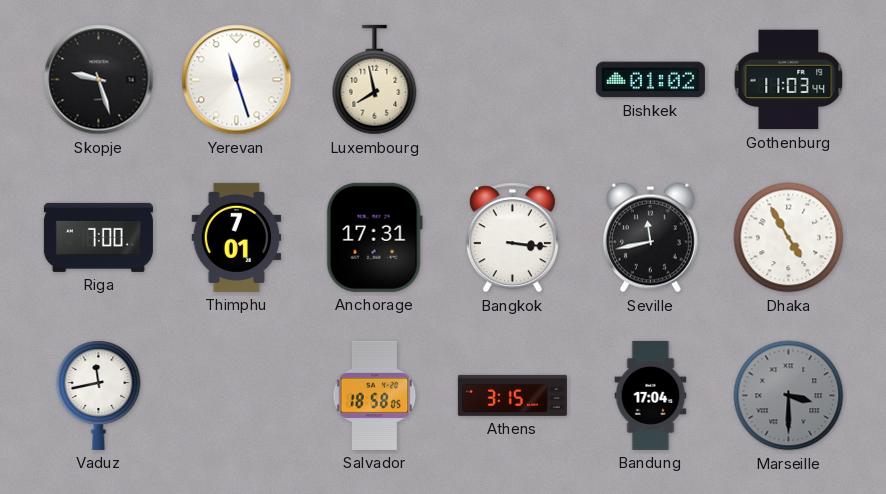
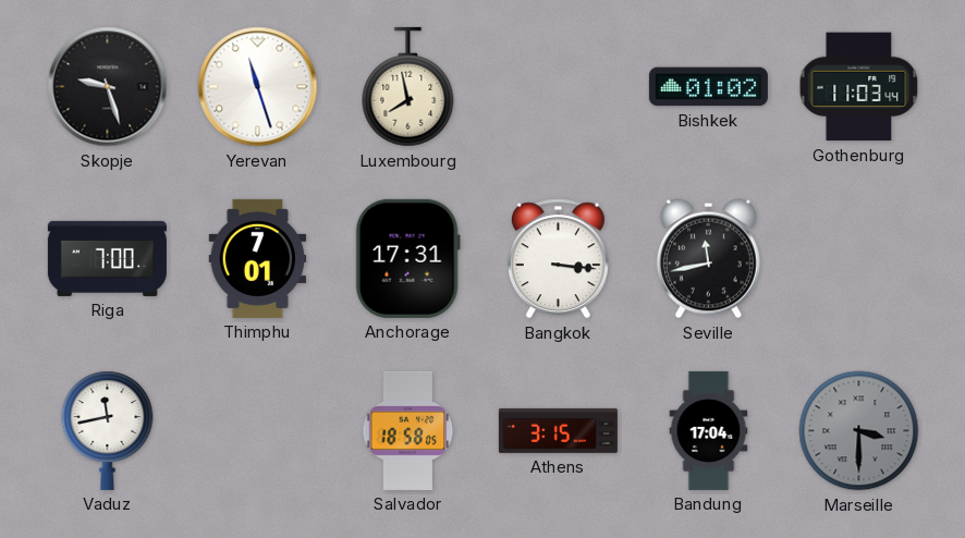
Dhaka: 4:55 -> none
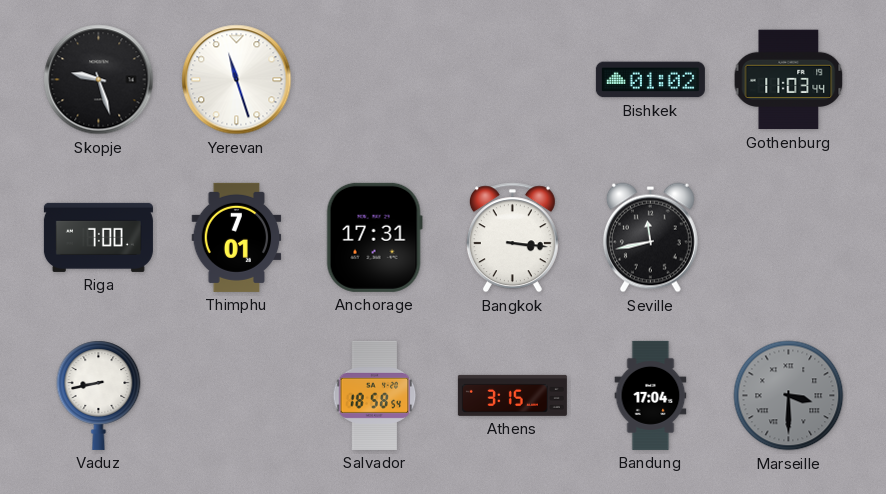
Luxembourg: 7:58 -> none
Vaduz: 11:43 -> 8:43
Salvador: 18:58:05 -> 18:58:54
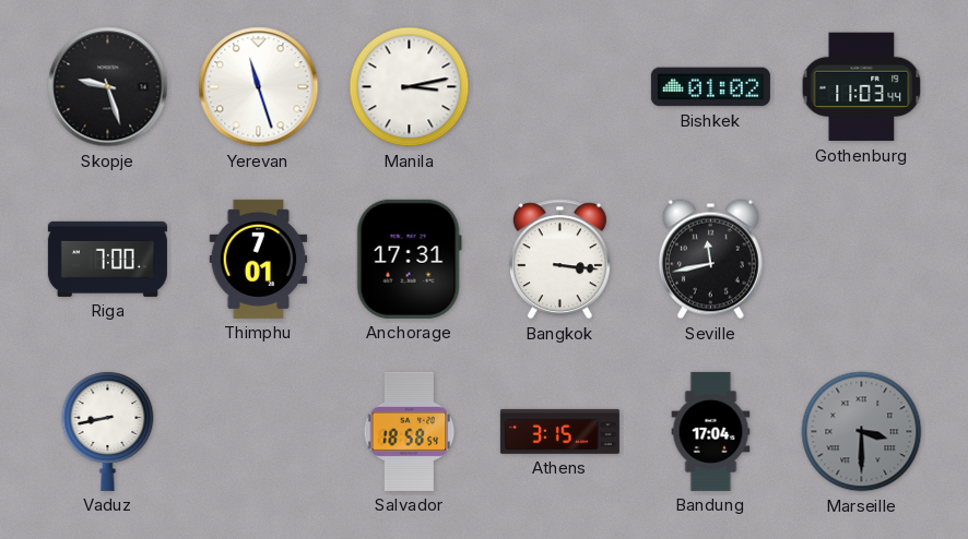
Manila: none -> 3:13
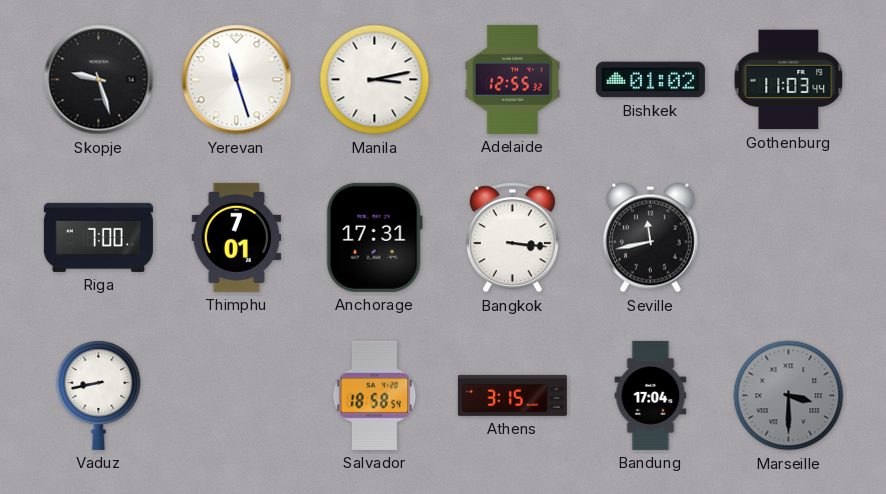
Adelaide: none -> 12:55
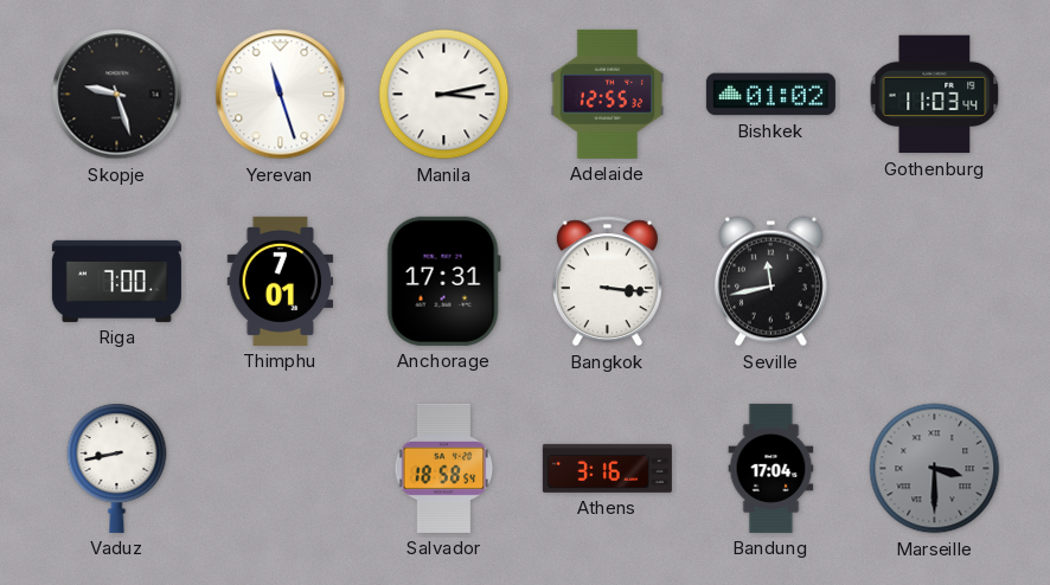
Athens: 3:15 -> 3:16
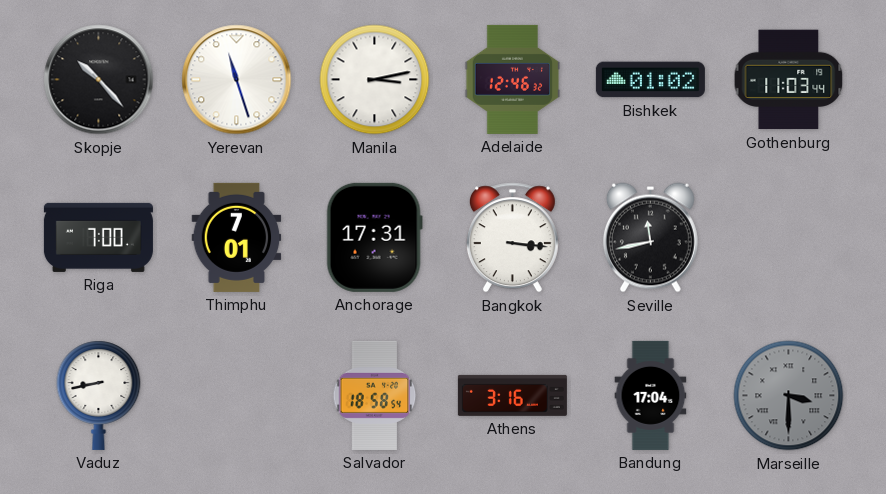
Skopje: 9:27 -> 10:23
Adelaide: 12:55 -> 12:46
